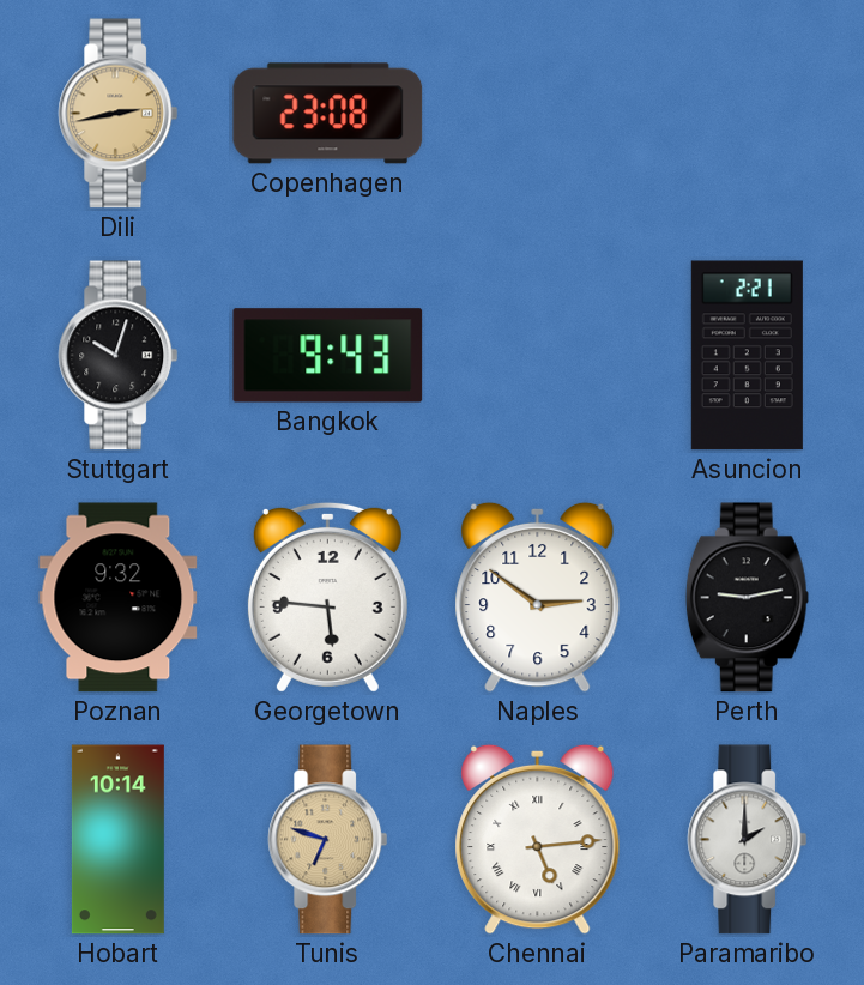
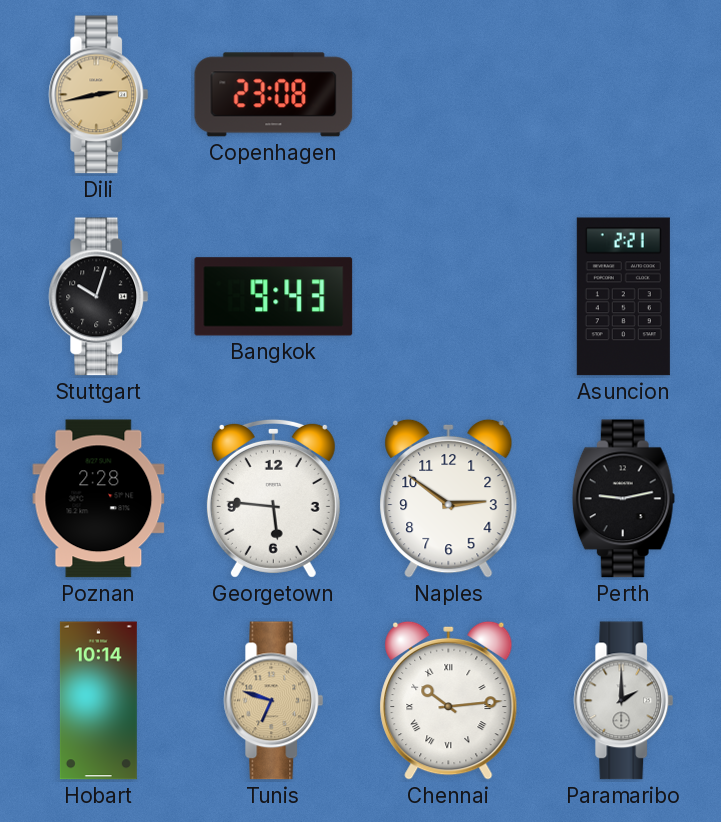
Poznan: 9:32 -> 2:28
Chennai: 5:14 -> 10:14
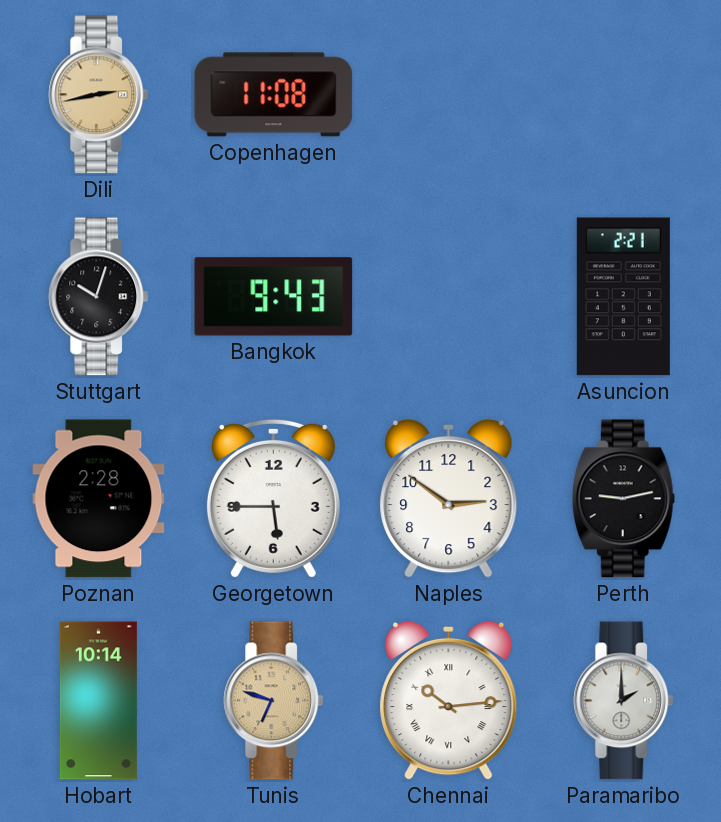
Copenhagen: 23:08 -> 11:08
Georgetown: 5:46 -> 5:45
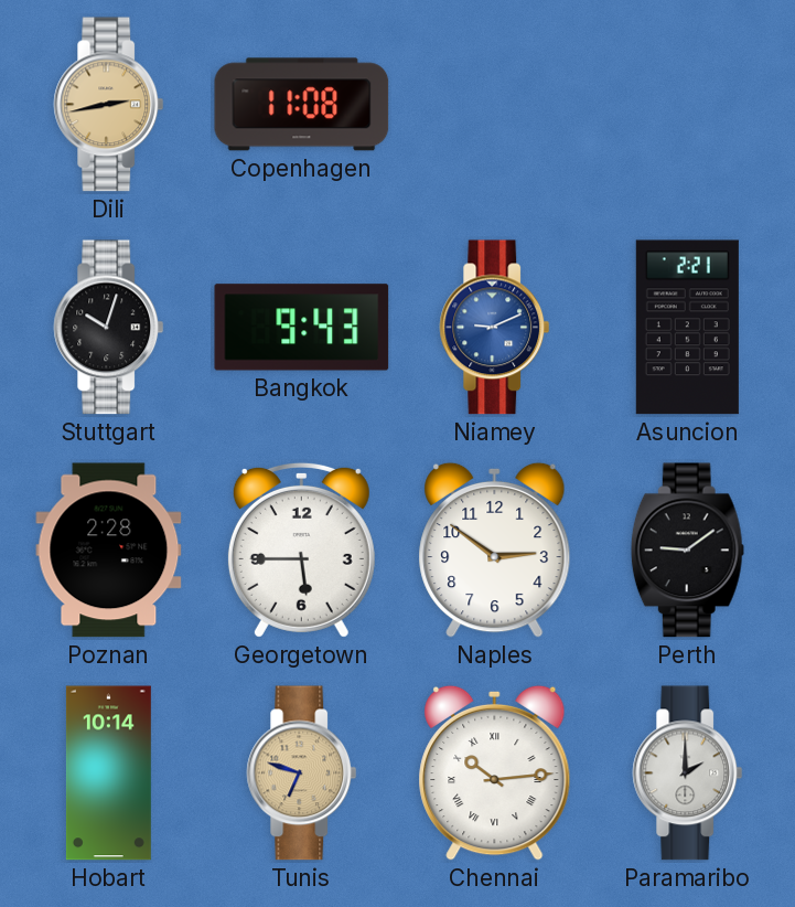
Niamey: none -> 9:11
Perth: 9:13 -> 9:09
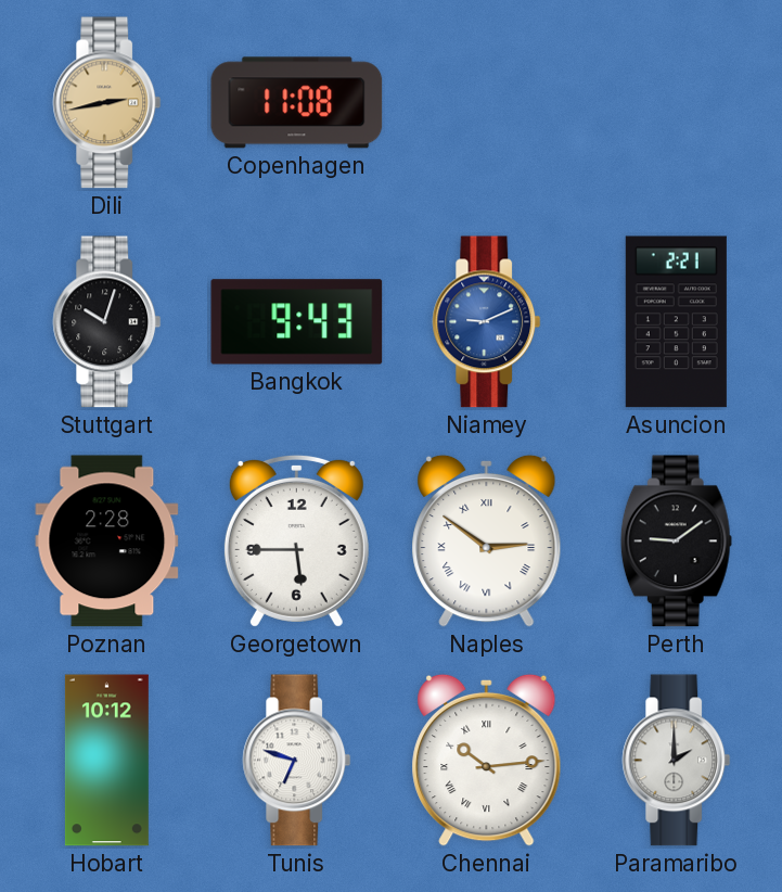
Naples numerals: Arabic -> Roman
Hobart: 10:14 -> 10:12
Tunis dial: champagne -> white
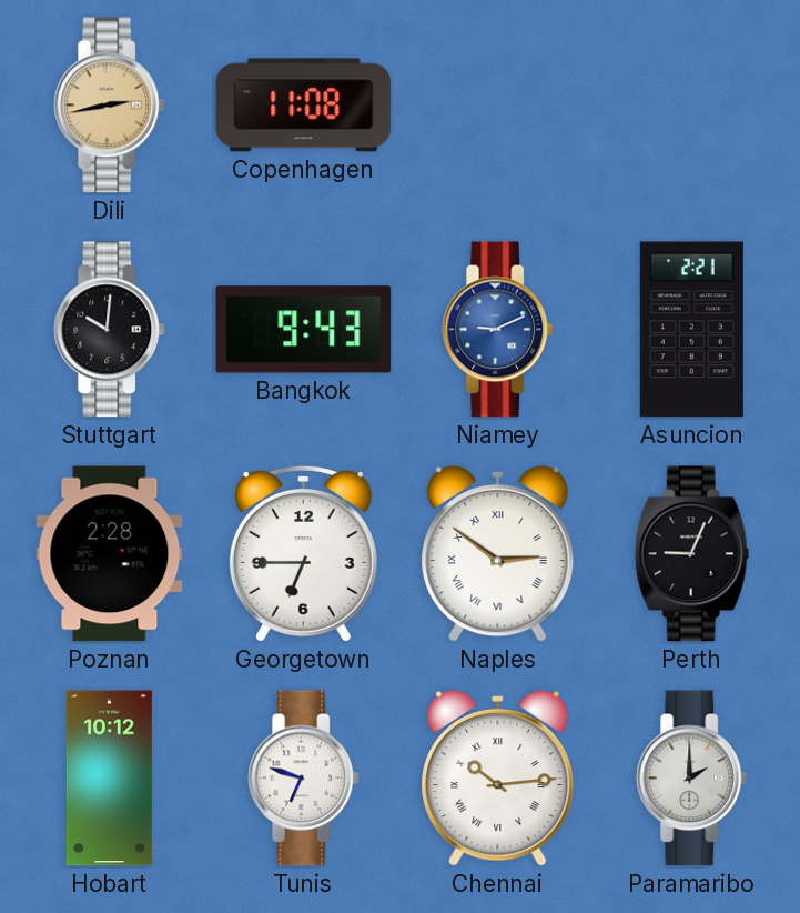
Stuttgart: 10:03 -> 10:01
Georgetown: 5:45 -> 6:45
Perth: 9:09 -> 9:04
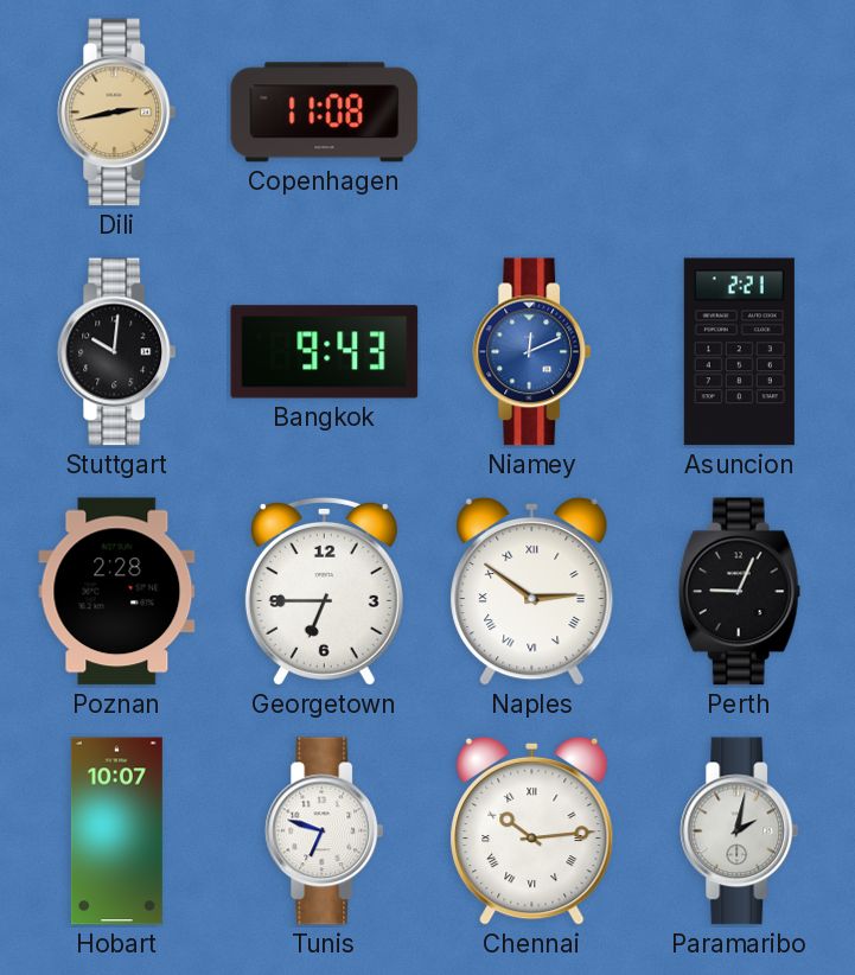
Niamey: 9:11 -> 12:11
Hobart: 10:12 -> 10:07
Paramaribo: 2:00 -> 2:02
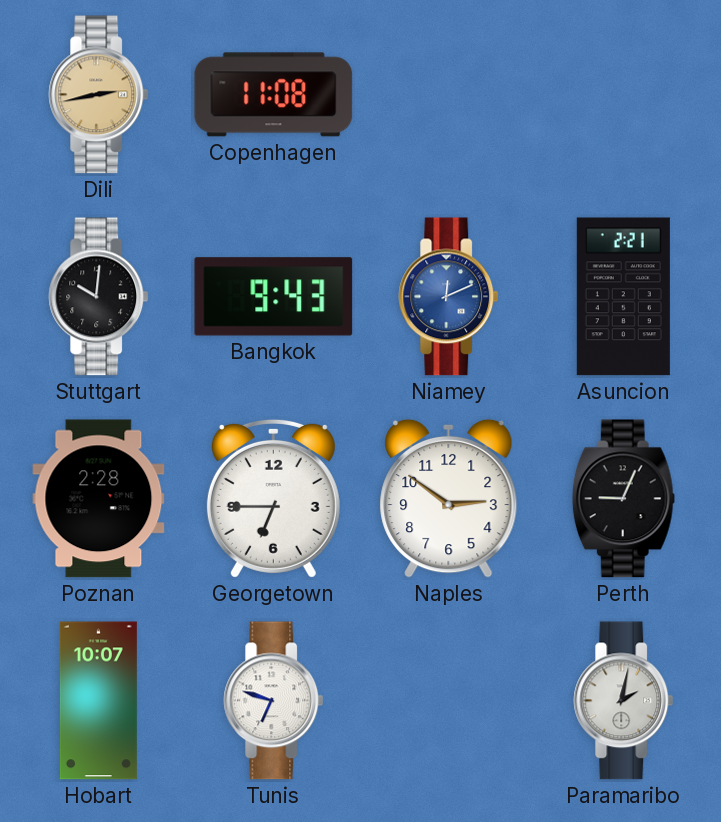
Naples numerals: Roman -> Arabic
Chennai: 10:14 -> none
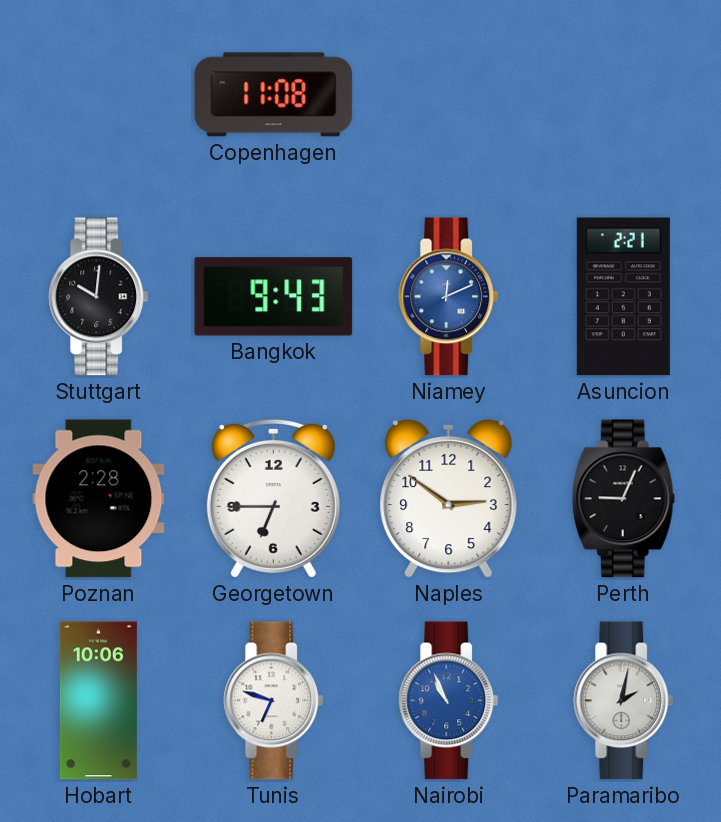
Dili: 2:43 -> none
Hobart: 10:07 -> 10:06
Nairobi: none -> 10:56
